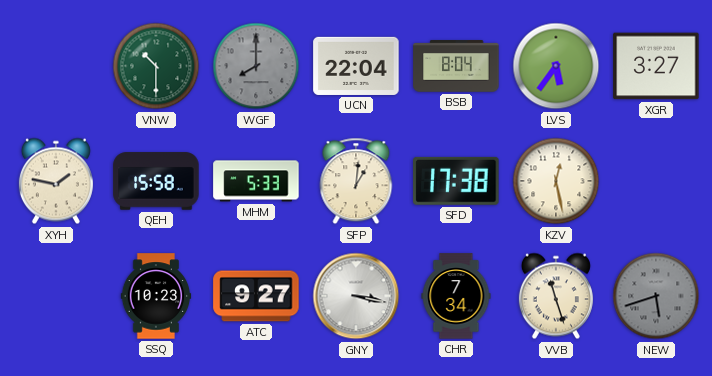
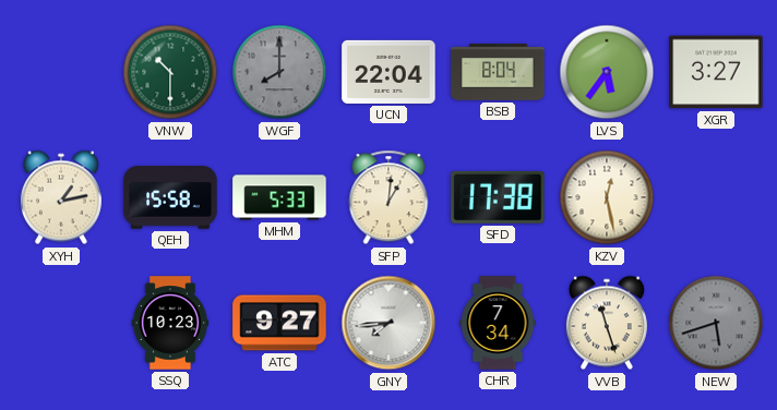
XYH: 1:47 -> 1:13
GNY: 3:17 -> 7:44
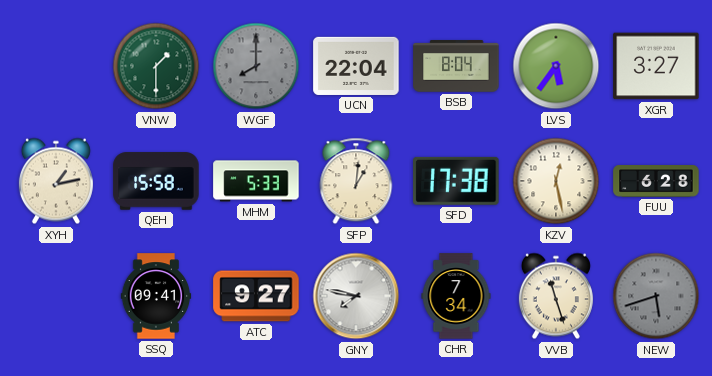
VNW: 10:30 -> 1:30
FUU: none -> 6:28
SSQ: 10:23 -> 09:41
GNY: 7:44 -> 7:47
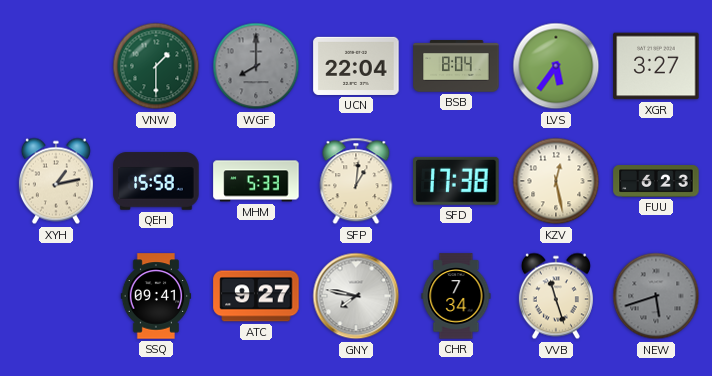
FUU: 6:28 -> 6:23
